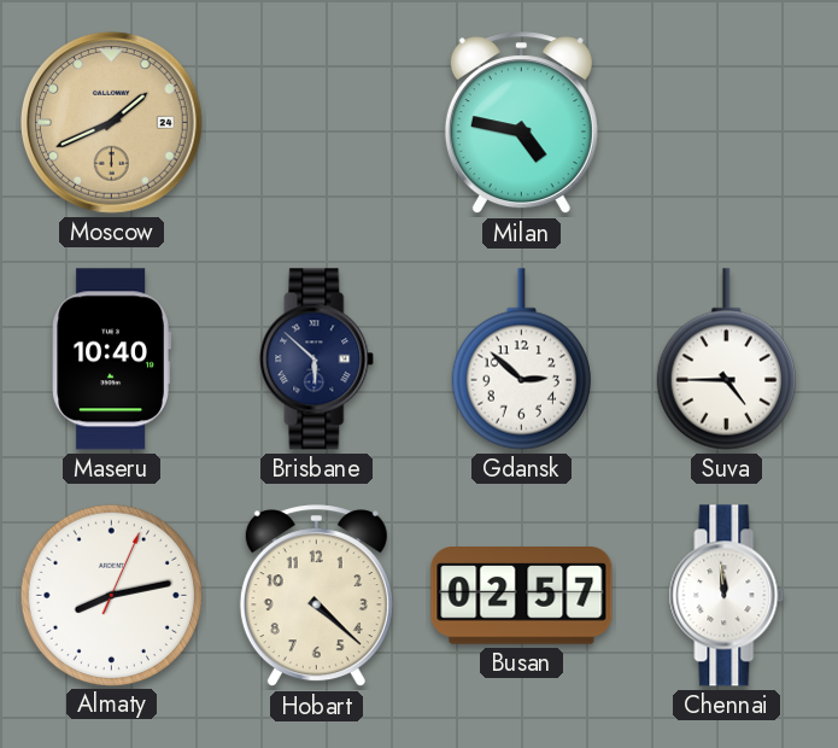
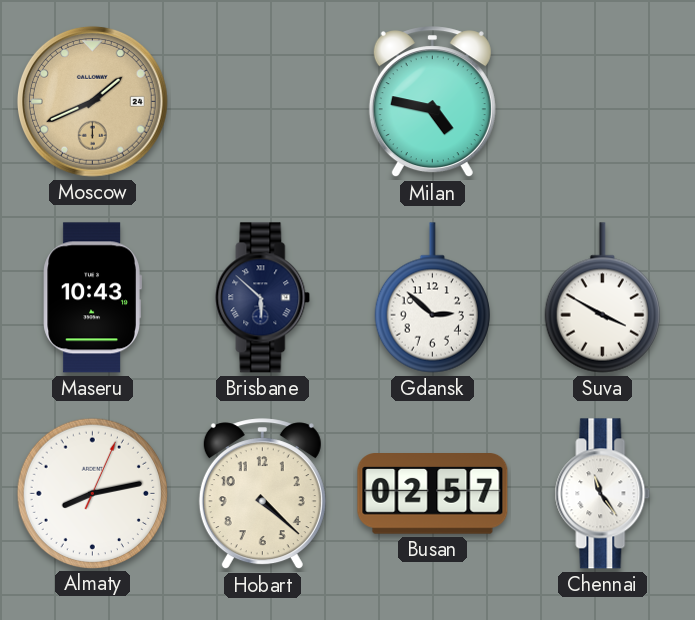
Maseru: 10:40 -> 10:43
Suva: 4:45 -> 3:50
Chennai: 11:59 -> 11:24
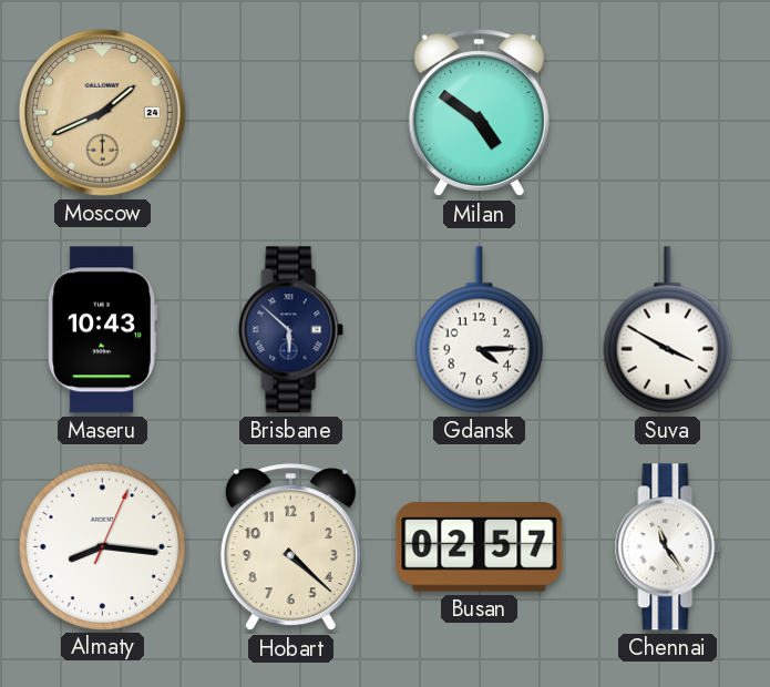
Milan: 4:47 -> 4:51
Gdansk: 2:52 -> 4:15
Almaty: 8:13 -> 8:16
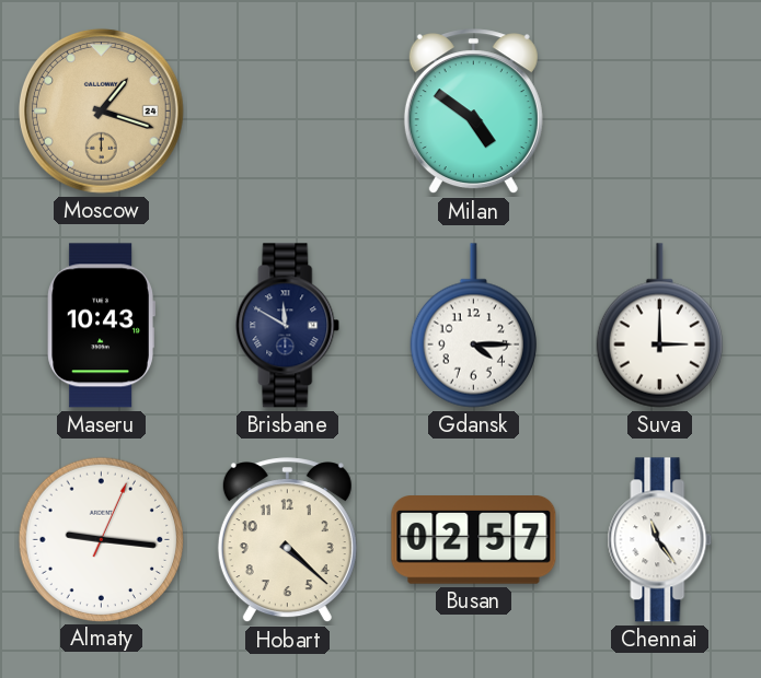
Moscow: 1:41 -> 1:18
Brisbane: 5:52 -> 11:50
Suva: 3:50 -> 3:00
Almaty: 8:16 -> 9:16
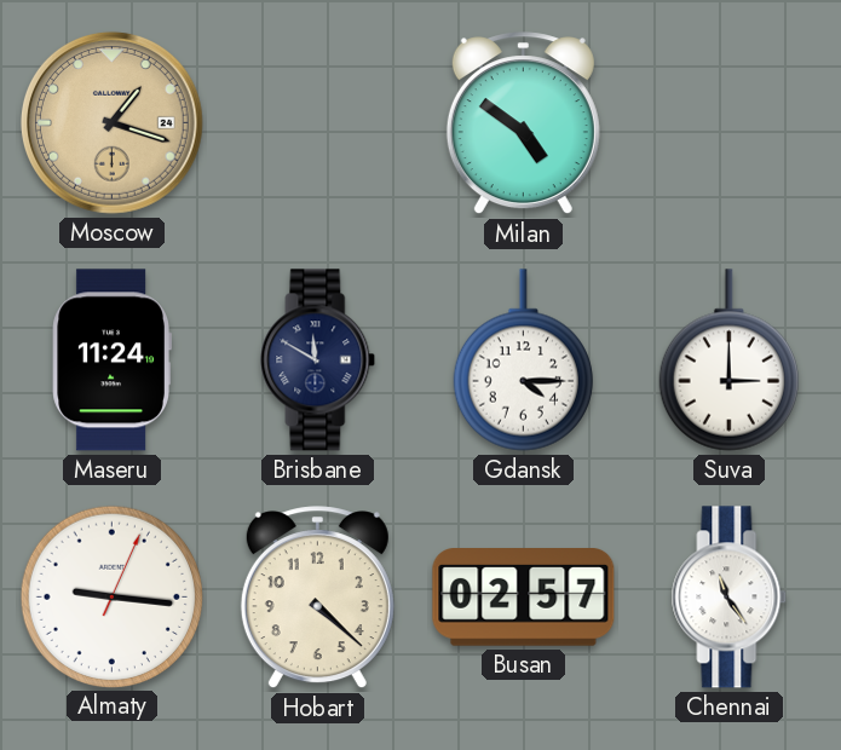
Maseru: 10:43 -> 11:24
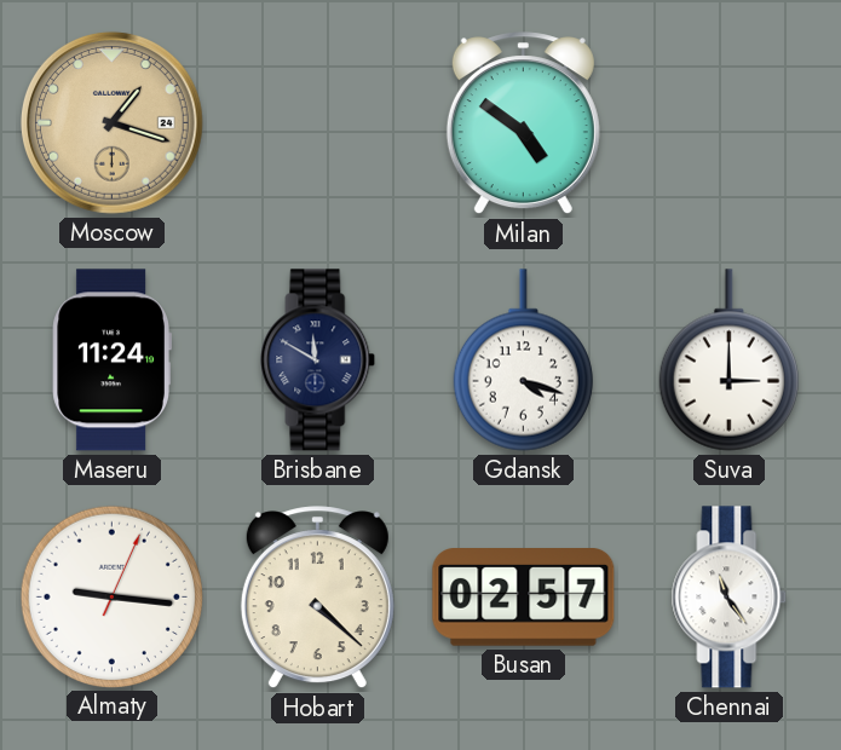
Gdansk: 4:15 -> 4:18
